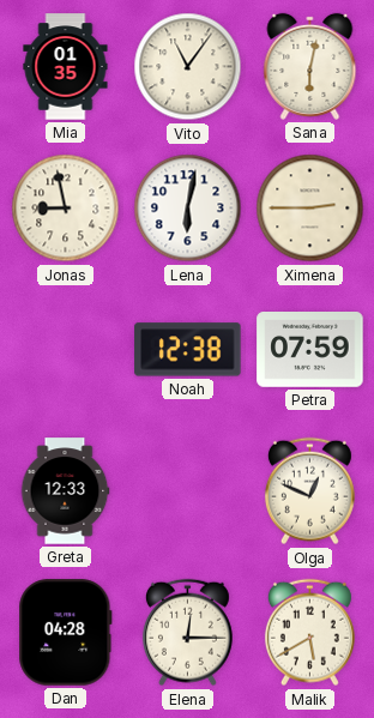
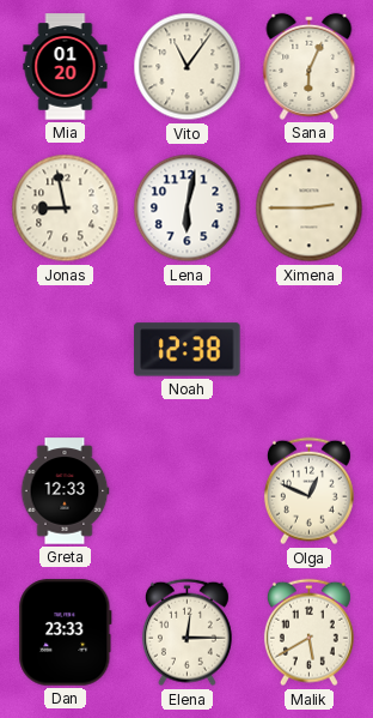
Mia: 01:35 -> 01:20
Sana: 6:02 -> 6:04
Petra: 07:59 -> none
Dan: 04:28 -> 23:33
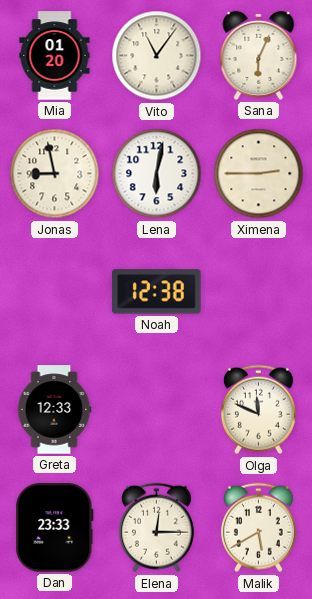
Olga: 12:49 -> 11:49
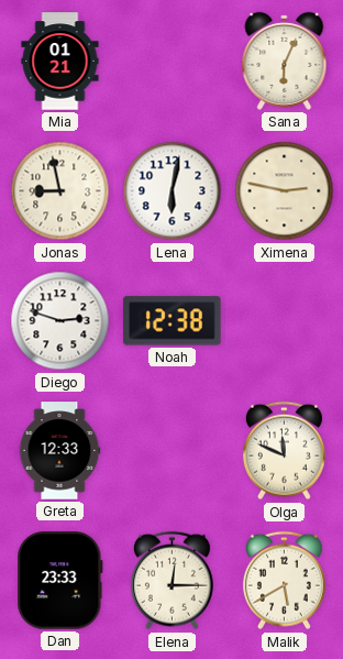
Mia: 01:20 -> 01:21
Vito: 11:06 -> none
Ximena: 2:45 -> 2:47
Diego: none -> 2:48
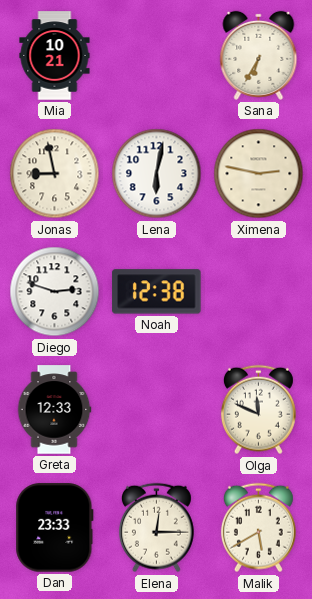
Mia: 01:21 -> 10:21
Sana: 6:04 -> 6:35
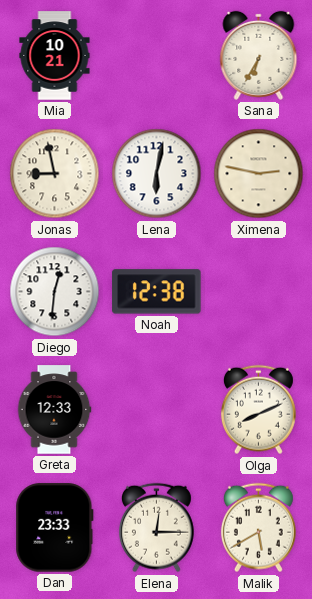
Diego: 2:48 -> 12:31
Olga: 11:49 -> 8:11
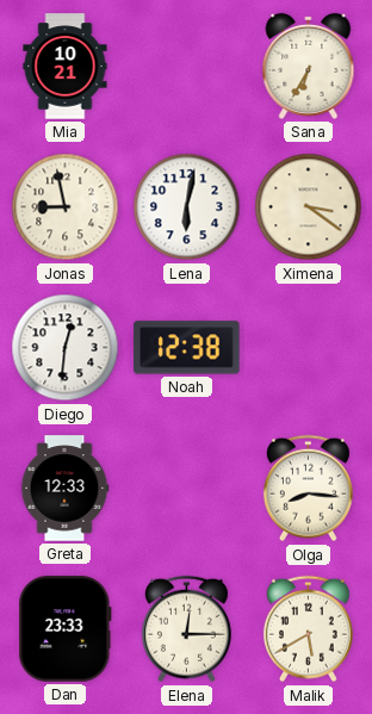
Ximena: 2:47 -> 3:21
Olga: 8:11 -> 8:16
